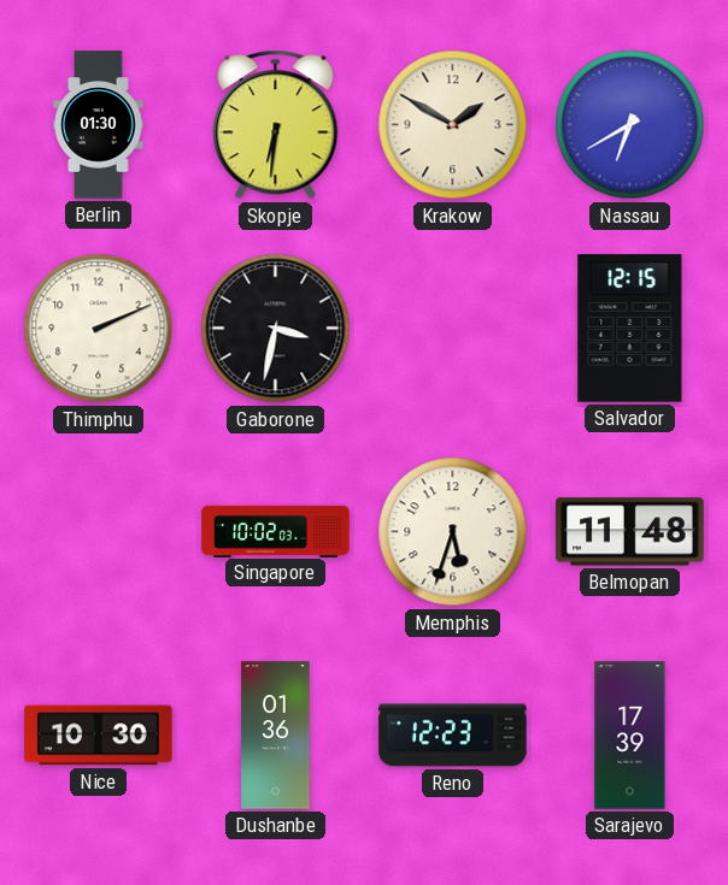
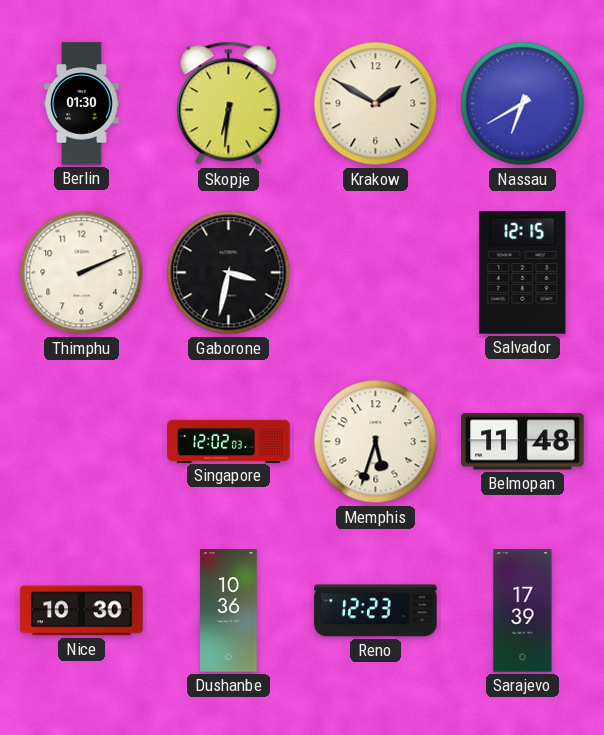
Singapore: 10:02 -> 12:02
Dushanbe: 01:36 -> 10:36
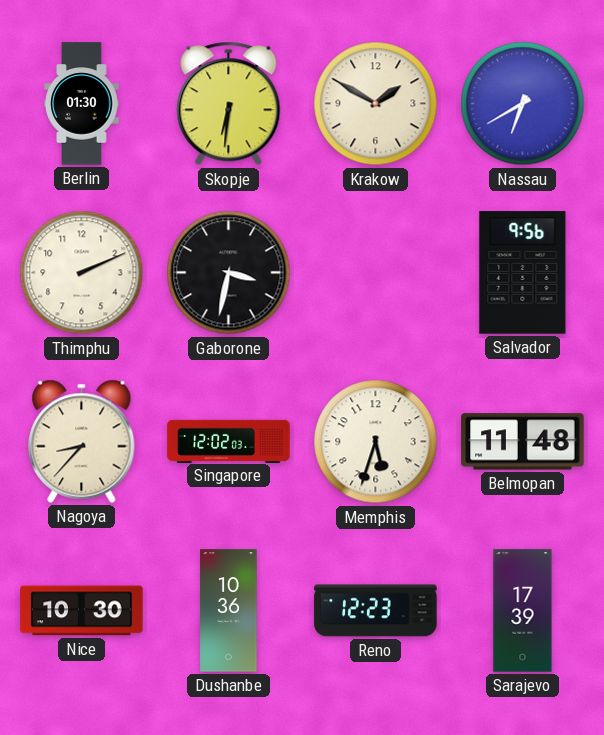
Salvador: 12:15 -> 9:56
Nagoya: none -> 8:37
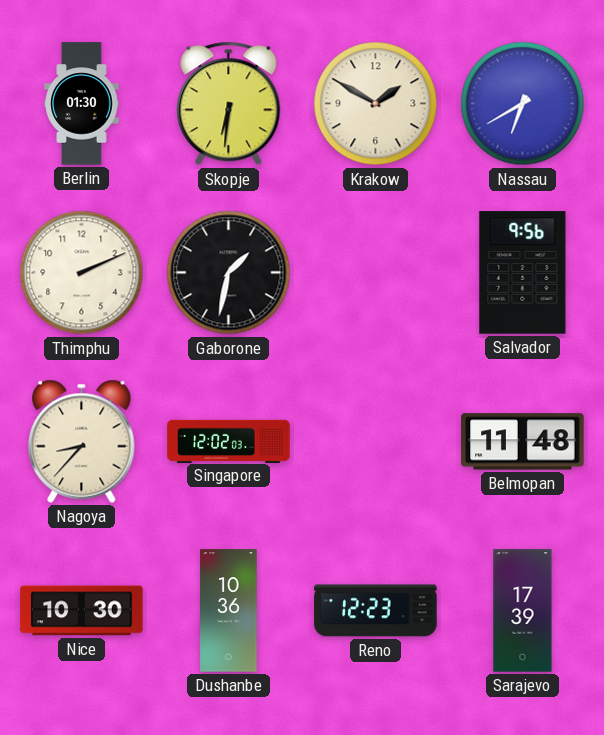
Gaborone: 3:32 -> 1:32
Memphis: 5:33 -> none
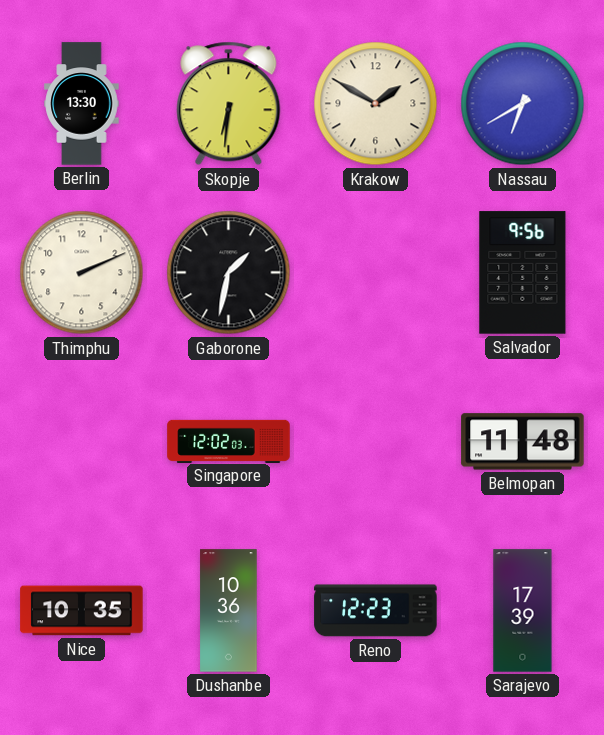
Berlin: 01:30 -> 13:30
Nagoya: 8:37 -> none
Nice: 10:30 -> 10:35
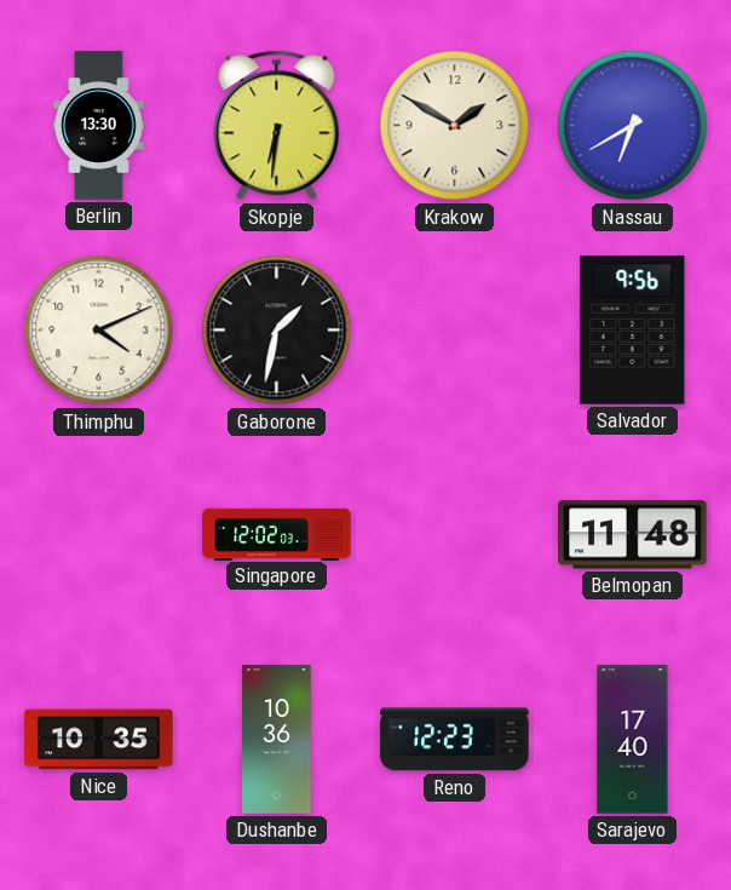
Thimphu: 2:11 -> 4:11
Sarajevo: 17:39 -> 17:40
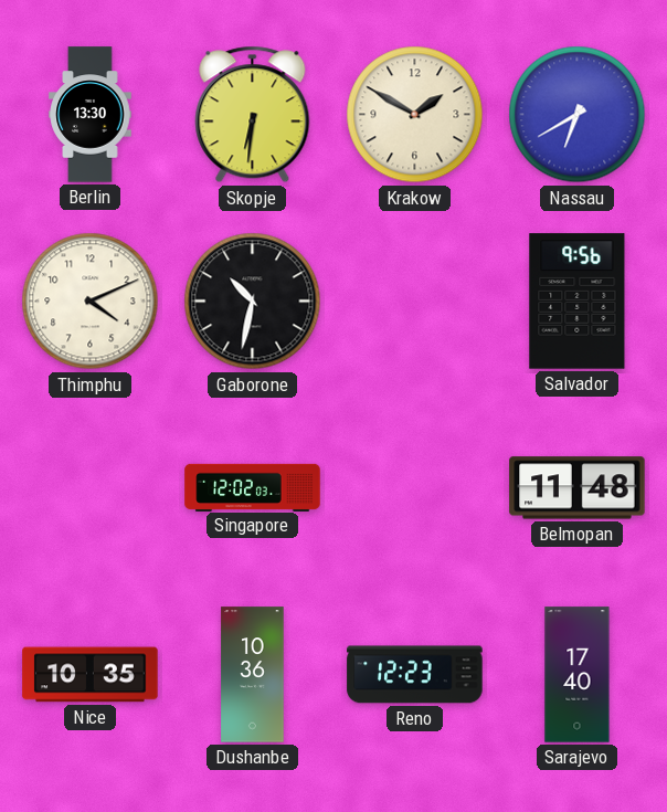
Gaborone: 1:32 -> 10:32
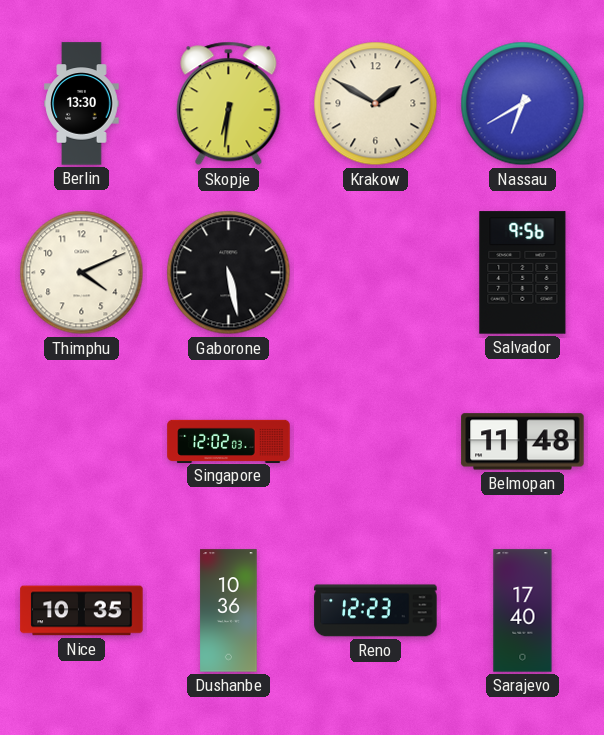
Gaborone: 10:32 -> 5:28
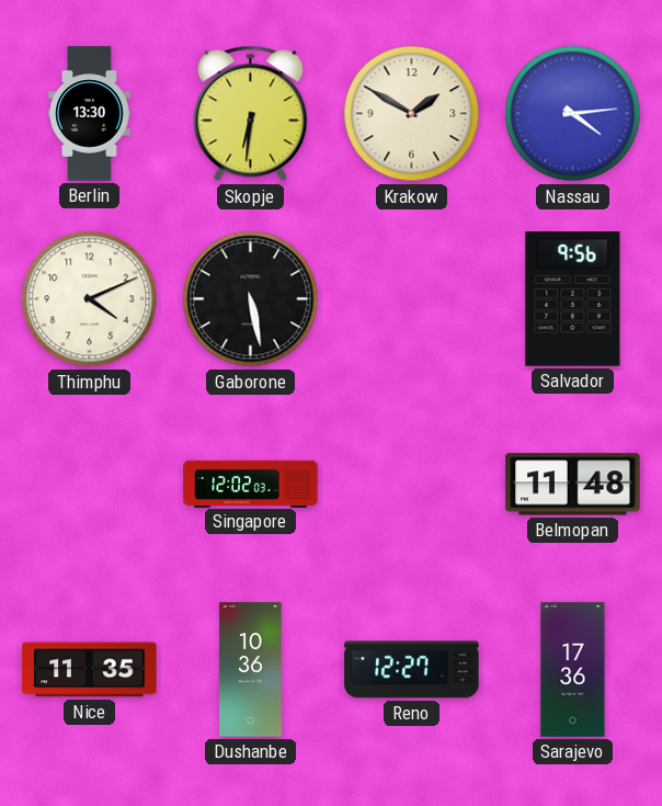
Nassau: 6:40 -> 4:14
Nice: 10:35 -> 11:35
Reno: 12:23 -> 12:27
Sarajevo: 17:40 -> 17:36
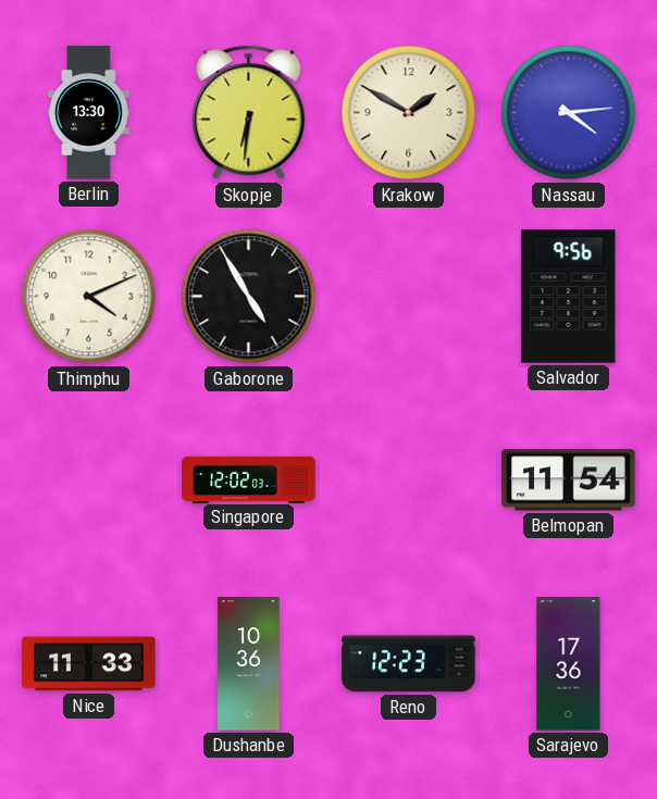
Gaborone: 5:28 -> 4:55
Belmopan: 11:48 -> 11:54
Nice: 11:35 -> 11:33
Reno: 12:27 -> 12:23
